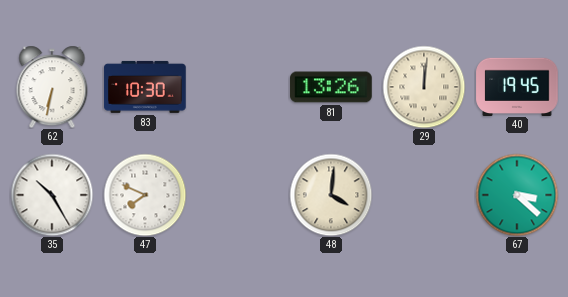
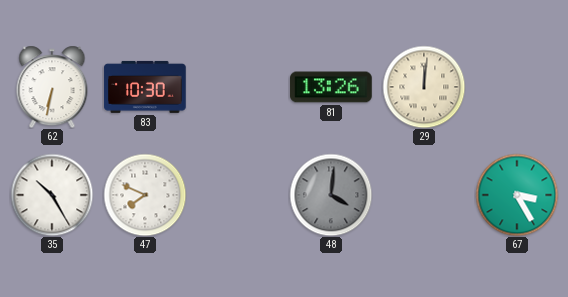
40: 19:45 -> none
48 dial: cream -> grey
67: 3:22 -> 3:25
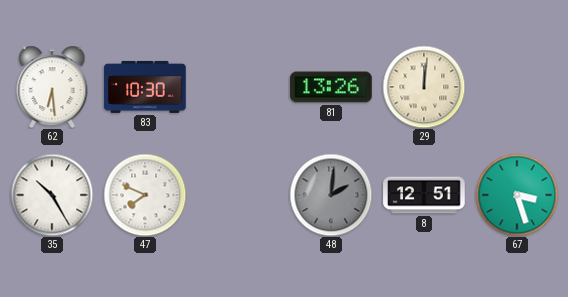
62: 6:32 -> 6:29
48: 4:01 -> 2:01
8: none -> 12:51
67: 3:25 -> 3:27
